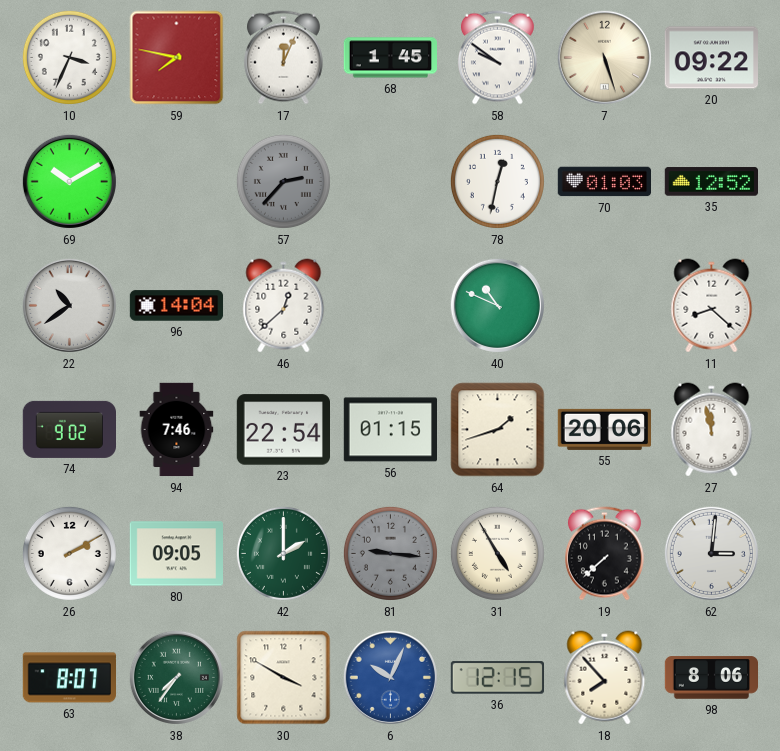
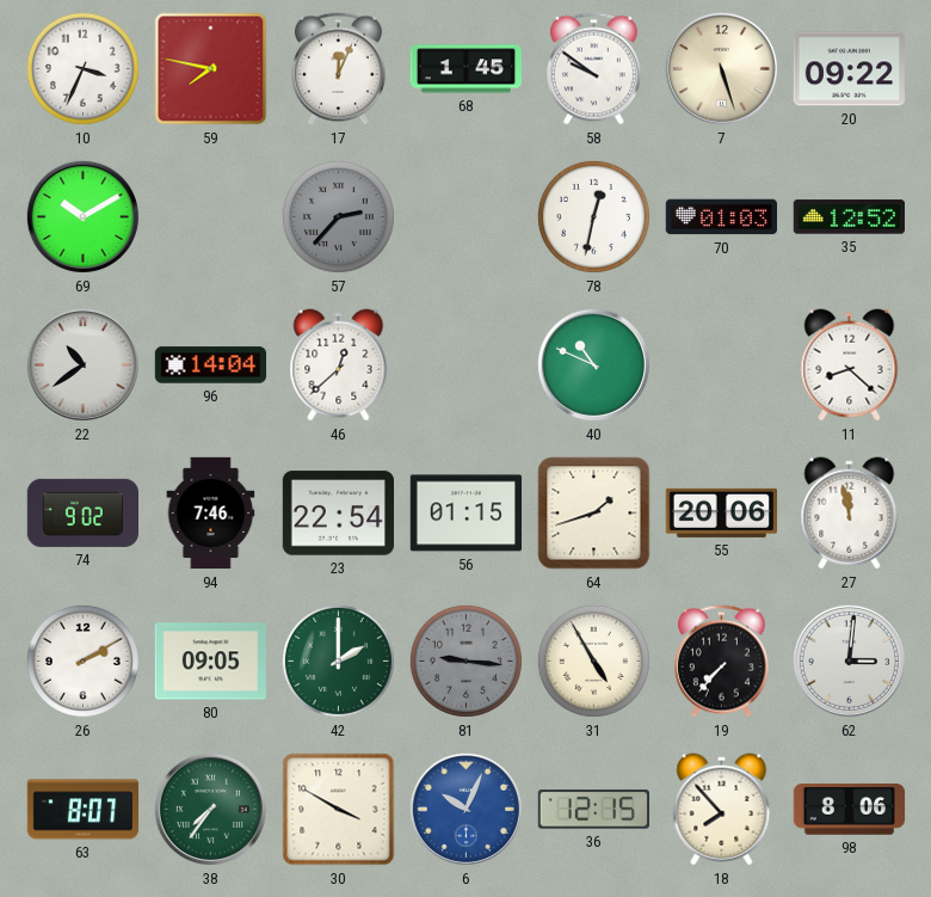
19: 7:38 -> 7:37
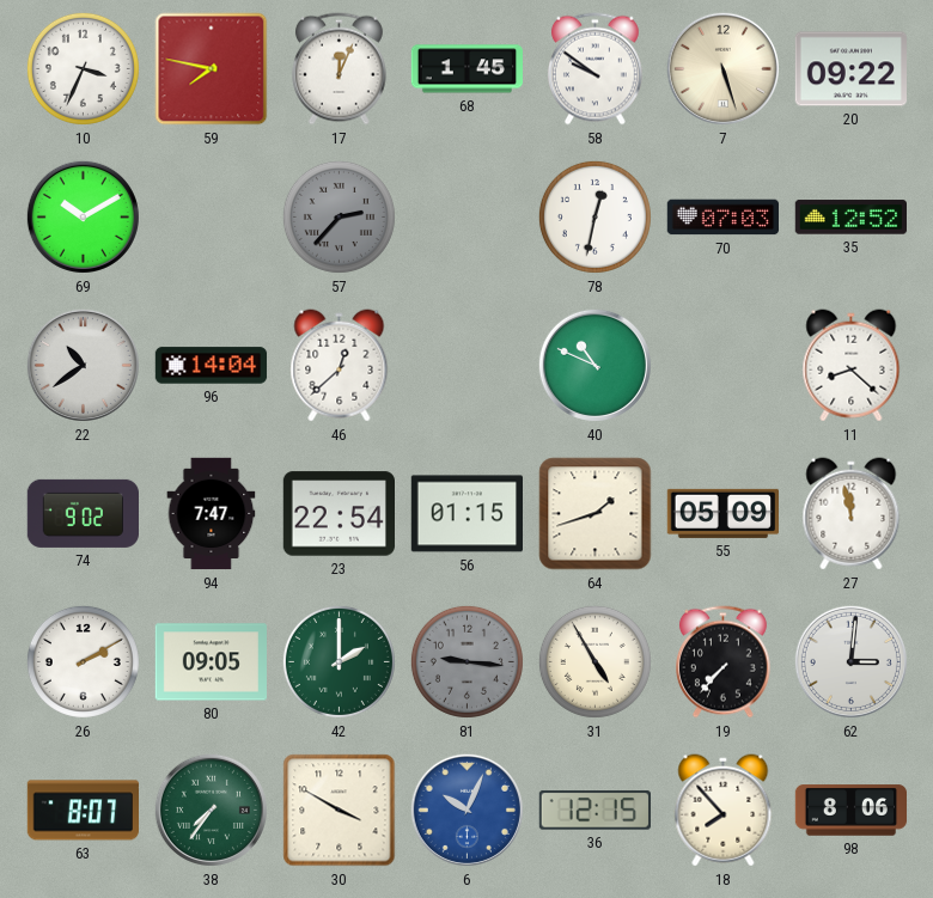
70: 01:03 -> 07:03
94: 7:46 -> 7:47
55: 20:06 -> 05:09
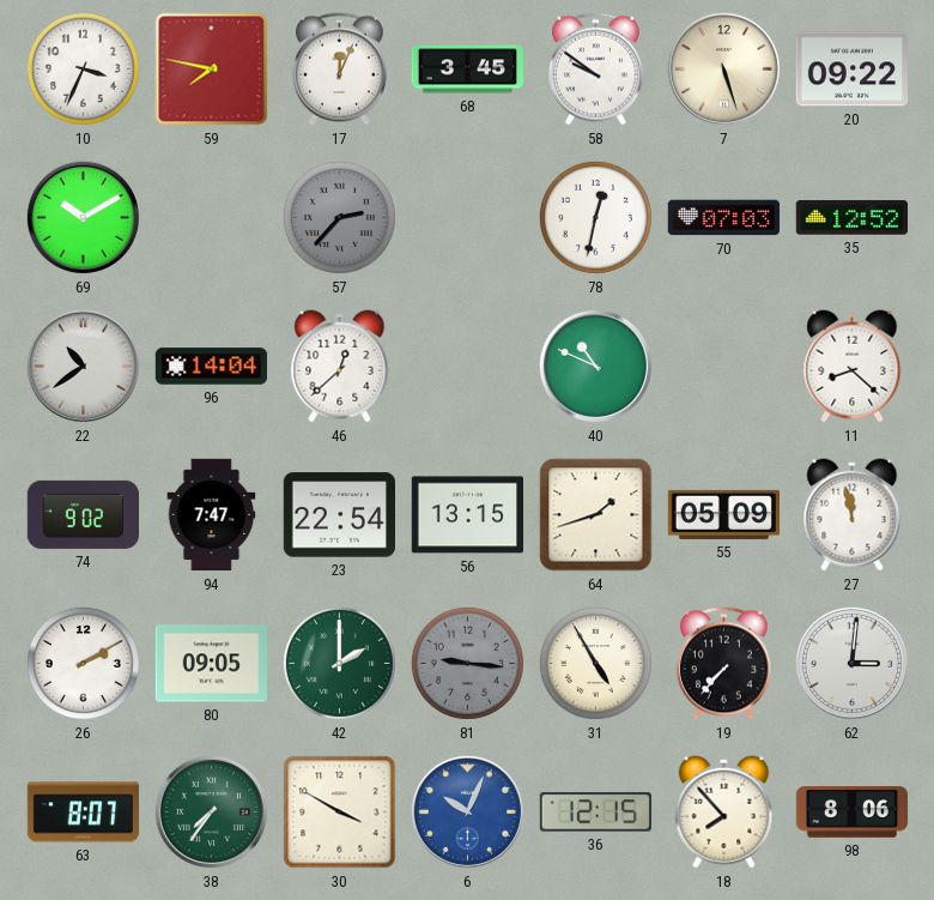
68: 1:45 -> 3:45
56: 01:15 -> 13:15
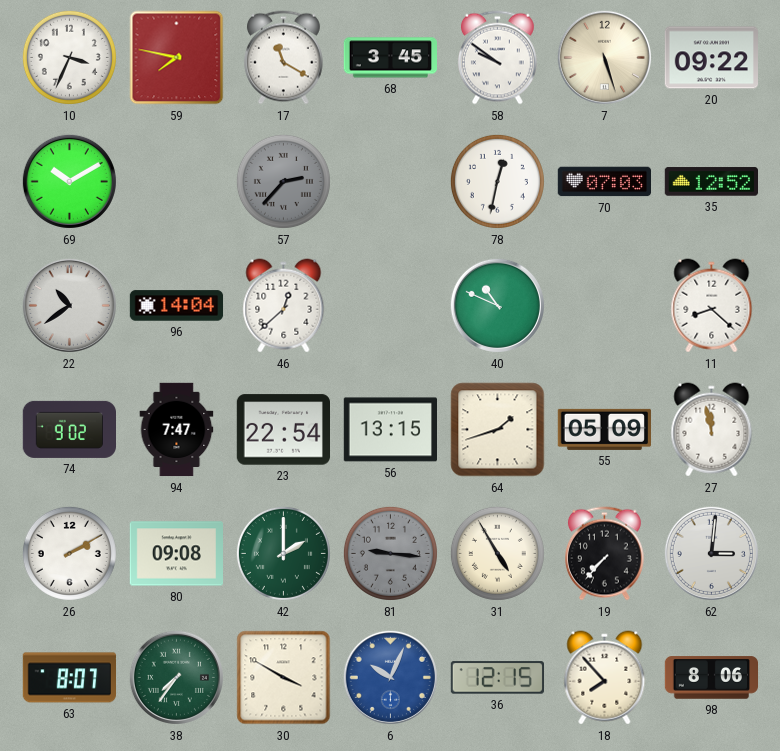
17: 12:04 -> 11:20
80: 09:05 -> 09:08
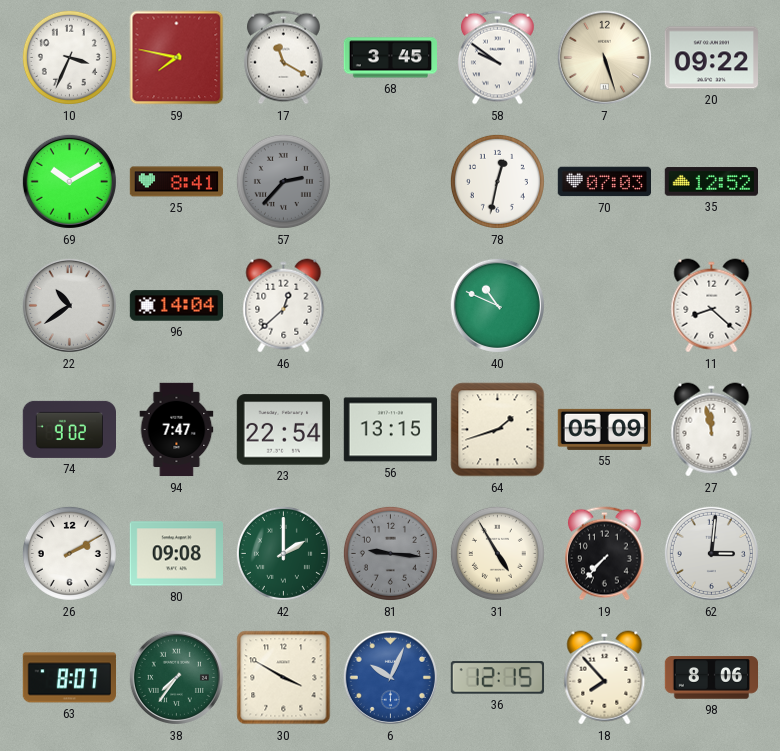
25: none -> 8:41
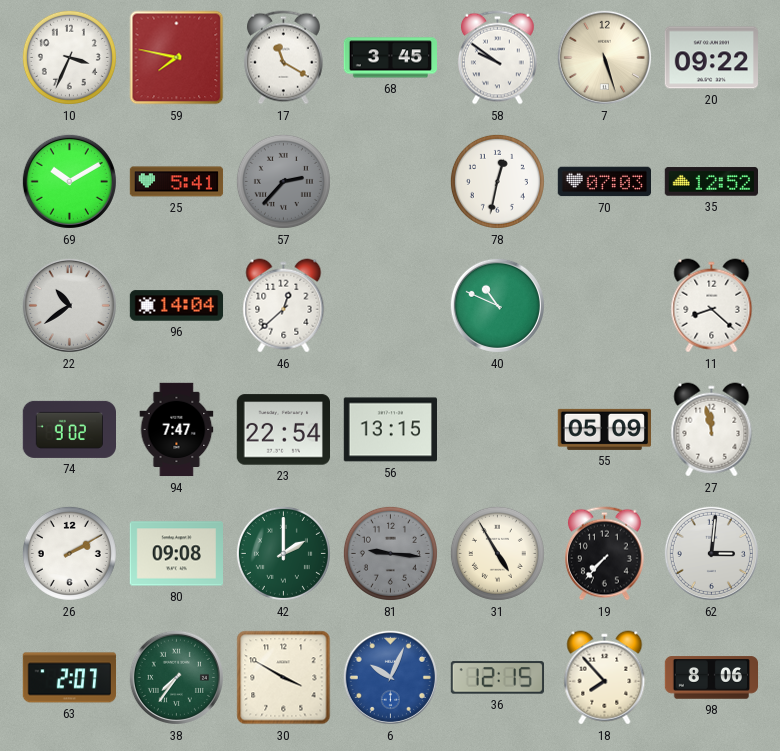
25: 8:41 -> 5:41
64: 1:42 -> none
63: 8:07 -> 2:07
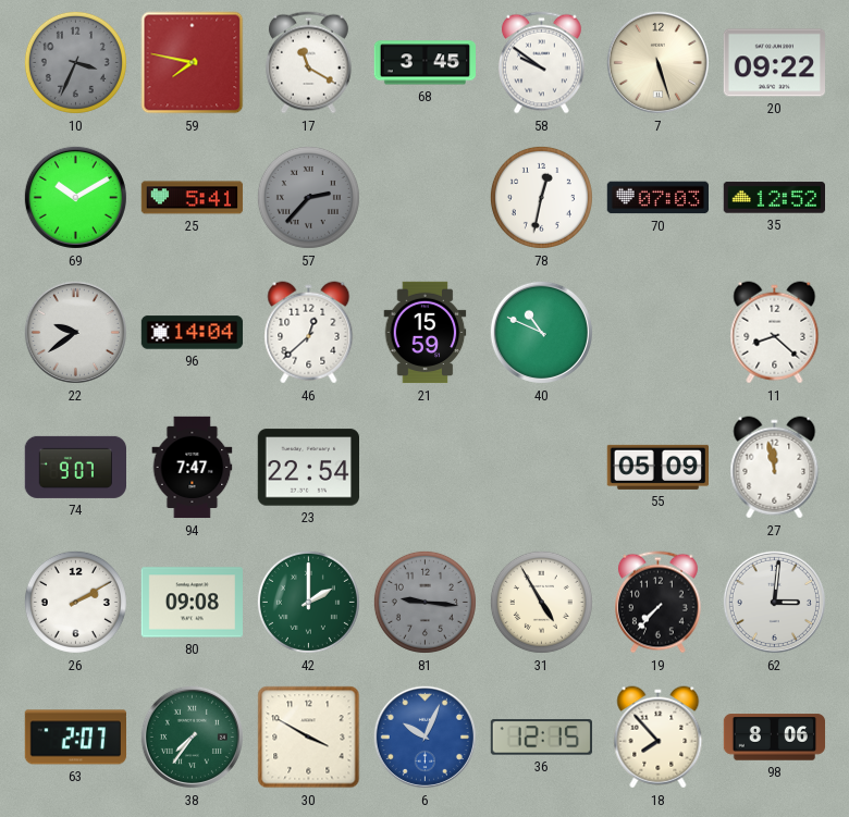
10 dial: white -> grey
22: 10:39 -> 9:39
21: none -> 15:59
74: 9:02 -> 9:07
56: 13:15 -> none
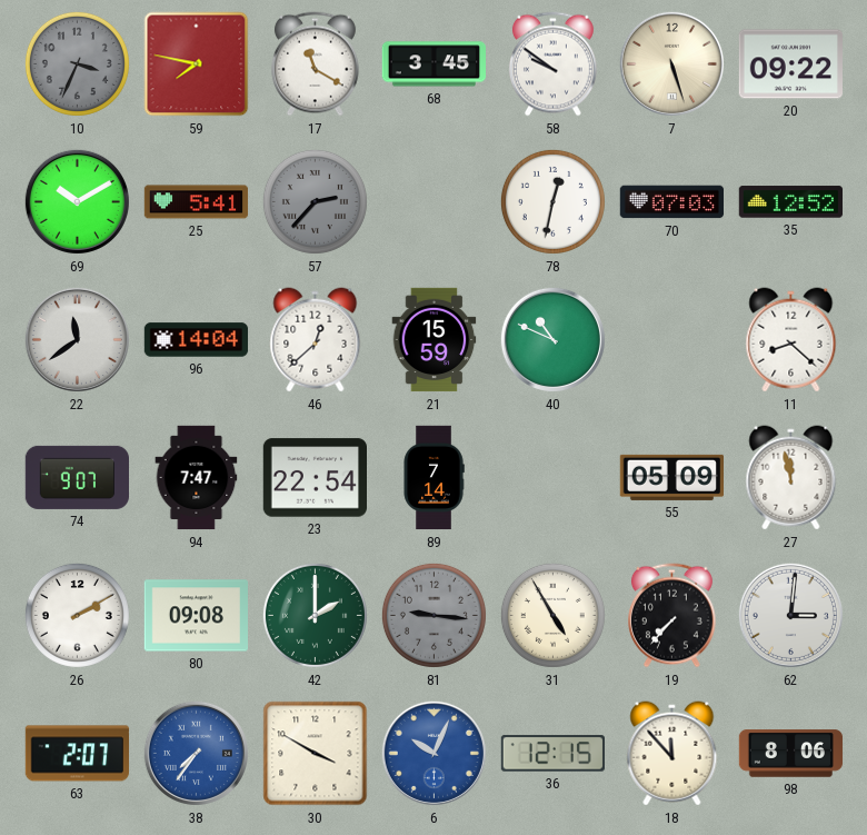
22: 9:39 -> 11:39
89: none -> 7:14
38 dial: green -> blue
18: 7:53 -> 11:53
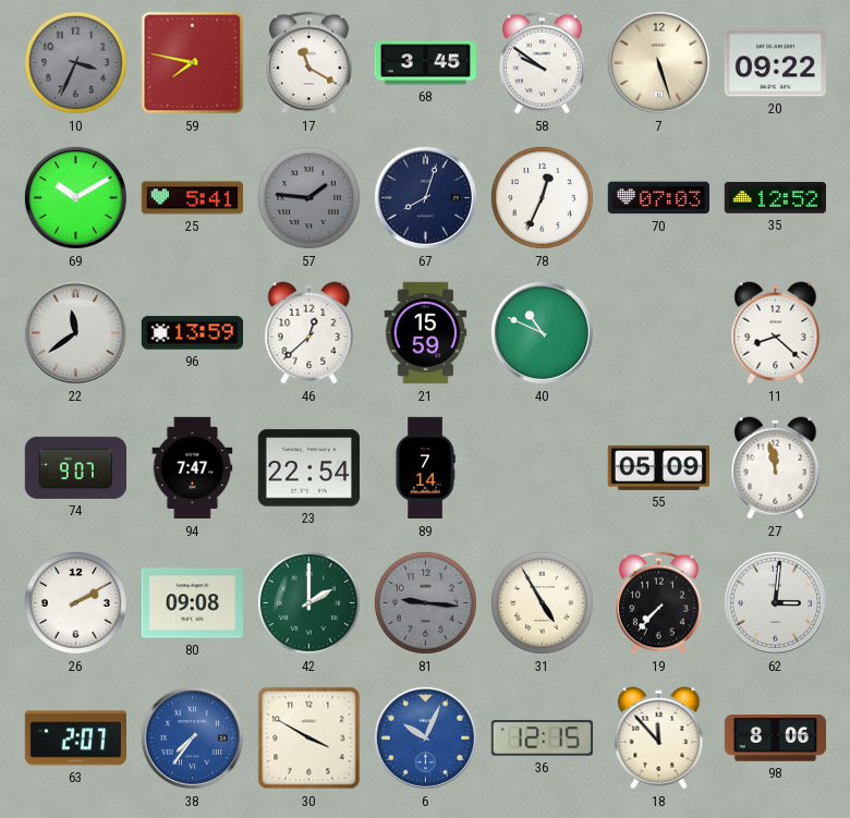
57: 2:37 -> 1:46
67: none -> 8:03
78: 12:32 -> 12:34
96: 14:04 -> 13:59
